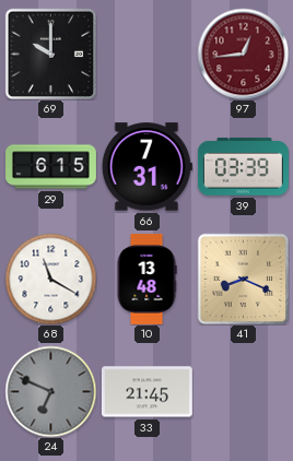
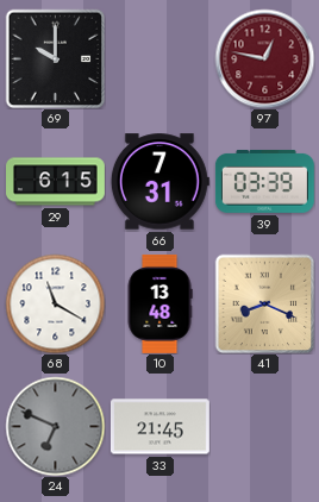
97: 12:44 -> 12:47
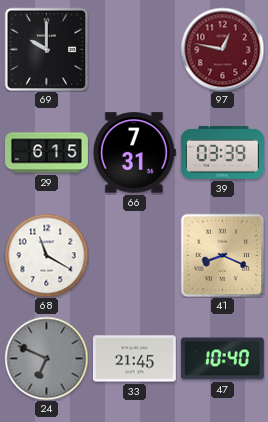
10: 13:48 -> none
47: none -> 10:40
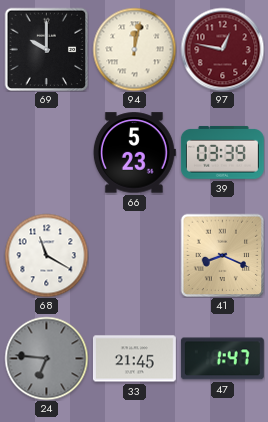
94: none -> 12:02
29: 6:15 -> none
66: 7:31 -> 5:23
24: 6:49 -> 6:46
47: 10:40 -> 1:47
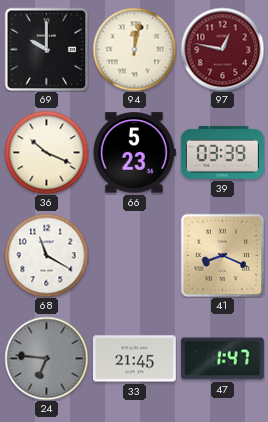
36: none -> 10:19
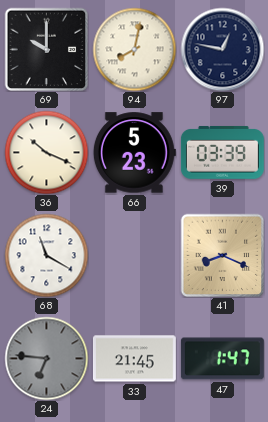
94: 12:02 -> 8:02
97 dial: burgundy -> navy
